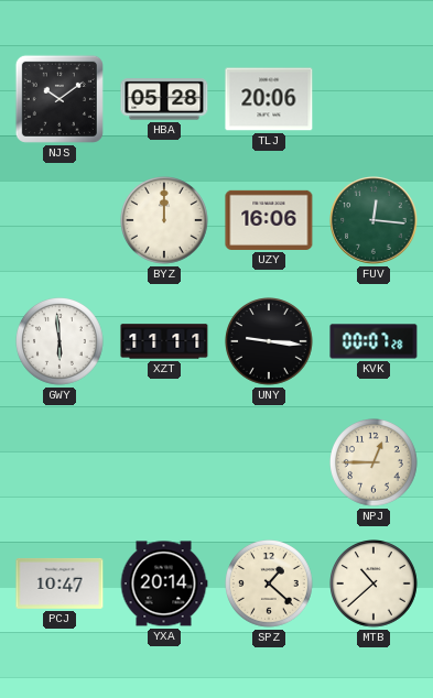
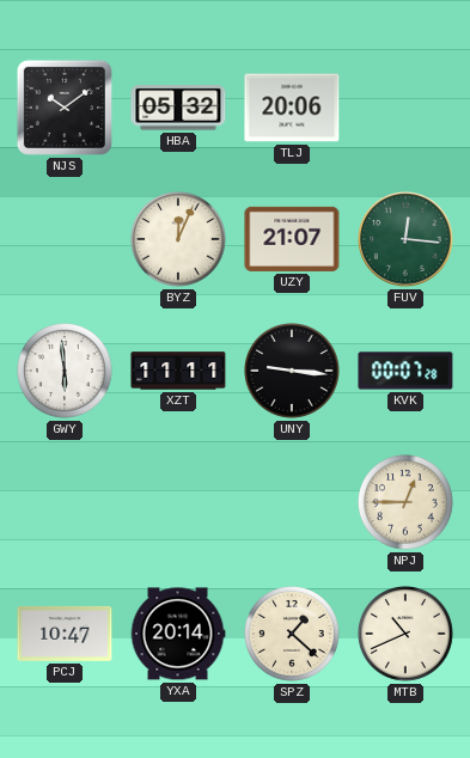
HBA: 05:28 -> 05:32
BYZ: 12:00 -> 12:04
UZY: 16:06 -> 21:07
MTB: 10:38 -> 10:41
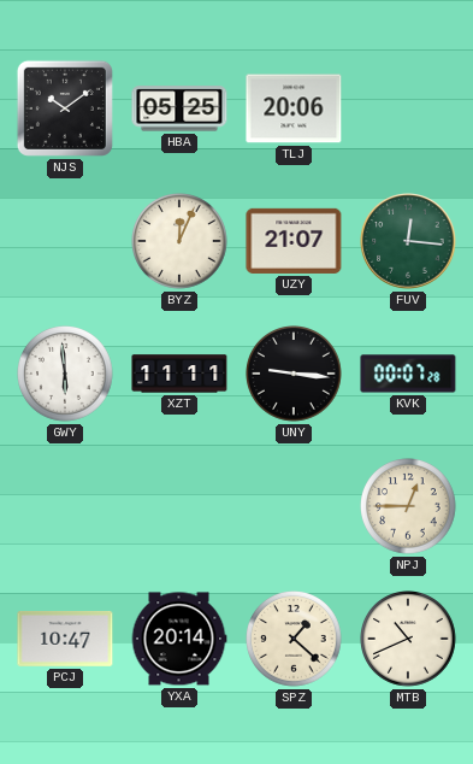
HBA: 05:32 -> 05:25
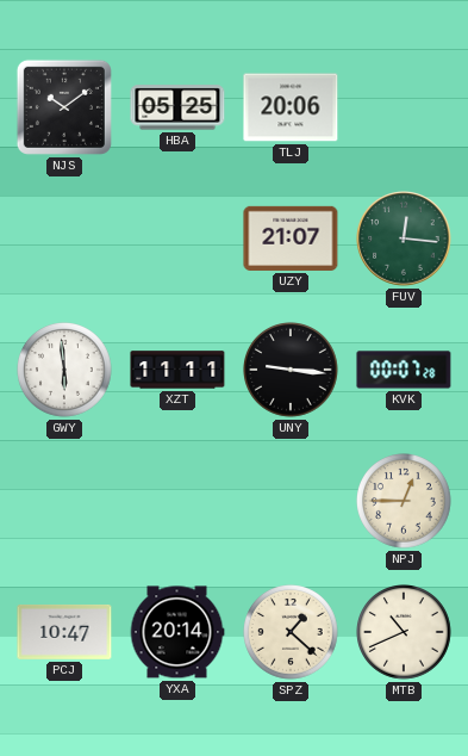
BYZ: 12:04 -> none
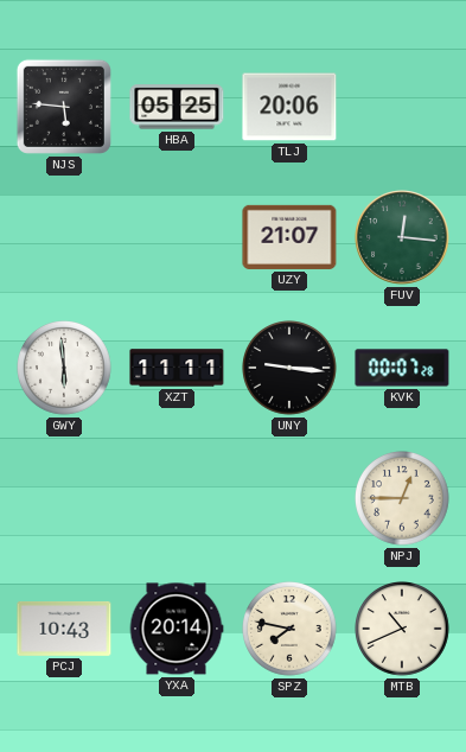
NJS: 10:09 -> 5:46
PCJ: 10:47 -> 10:43
SPZ: 1:22 -> 7:47
